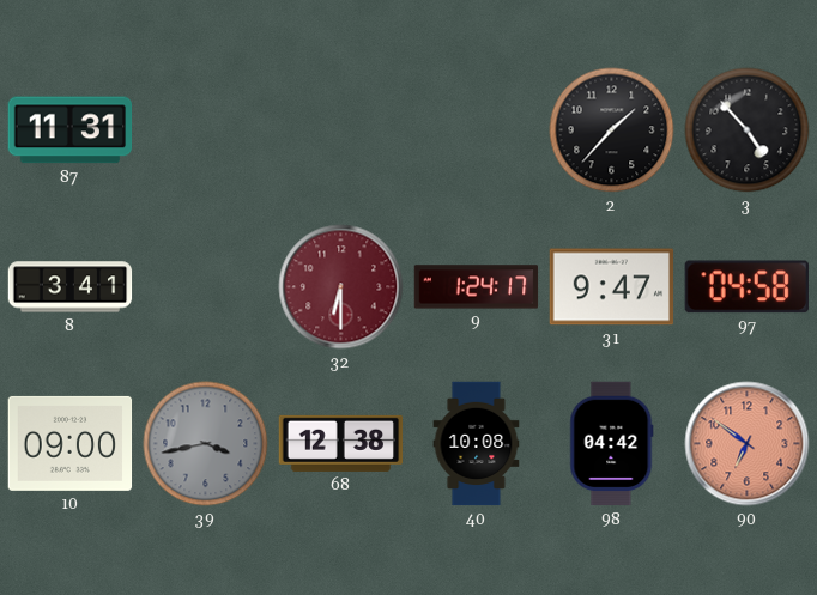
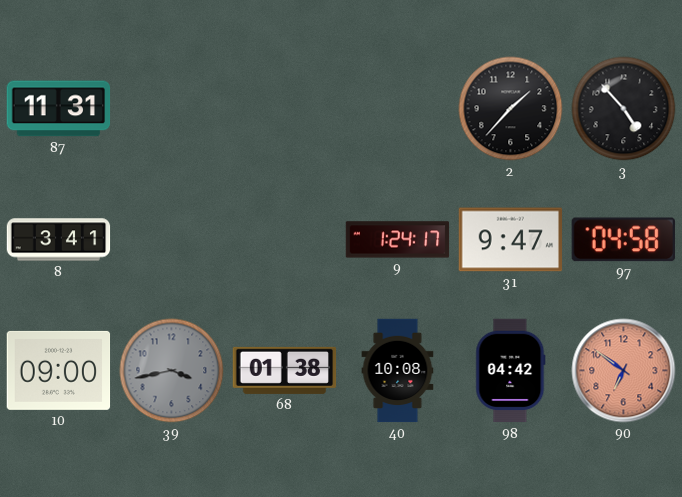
32: 6:30 -> none
68: 12:38 -> 01:38
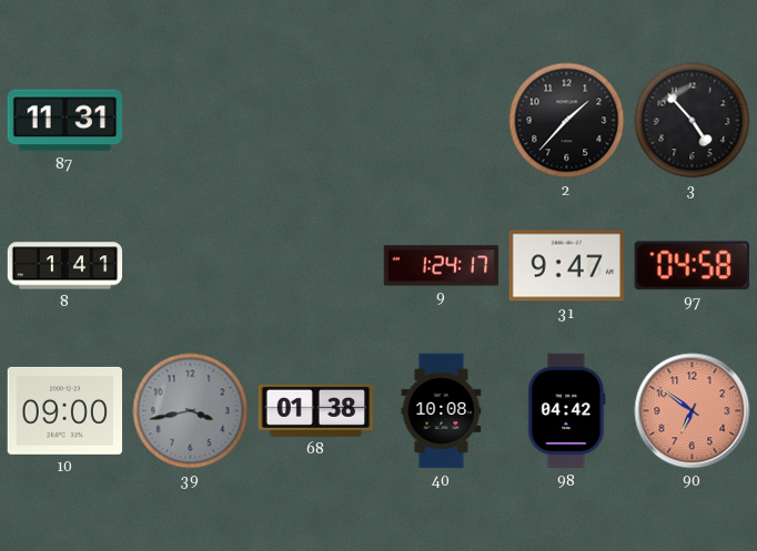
8: 3:41 -> 1:41
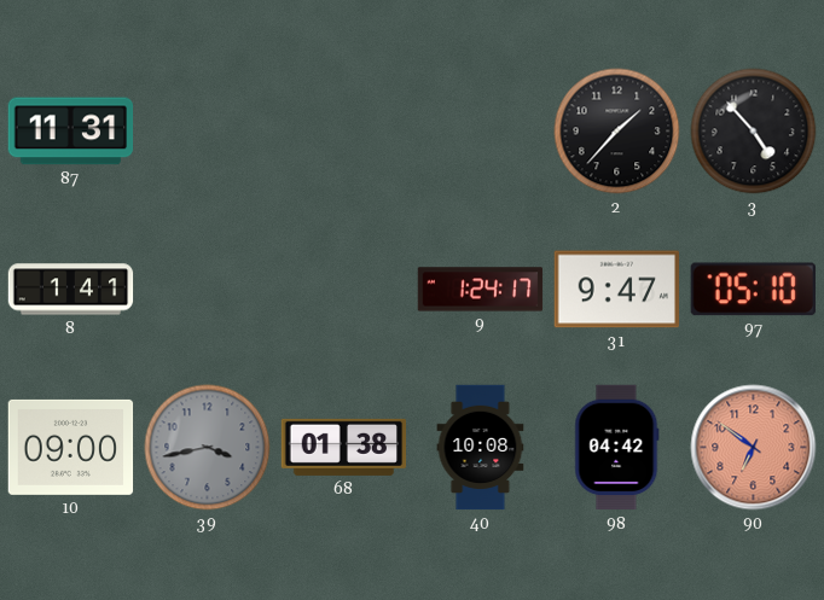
97: 04:58 -> 05:10
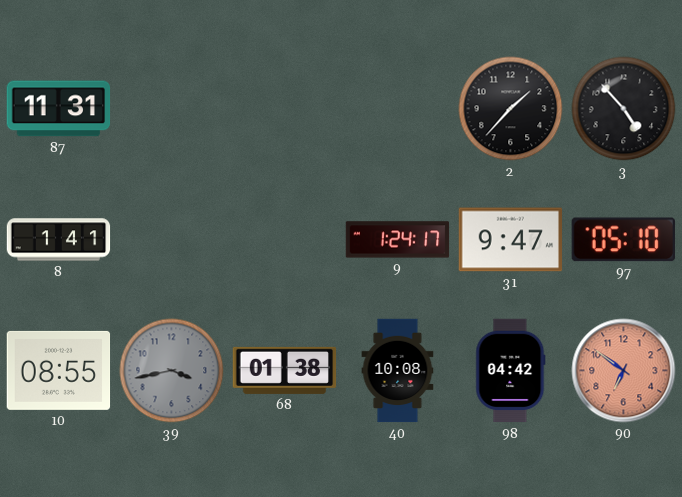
10: 09:00 -> 08:55
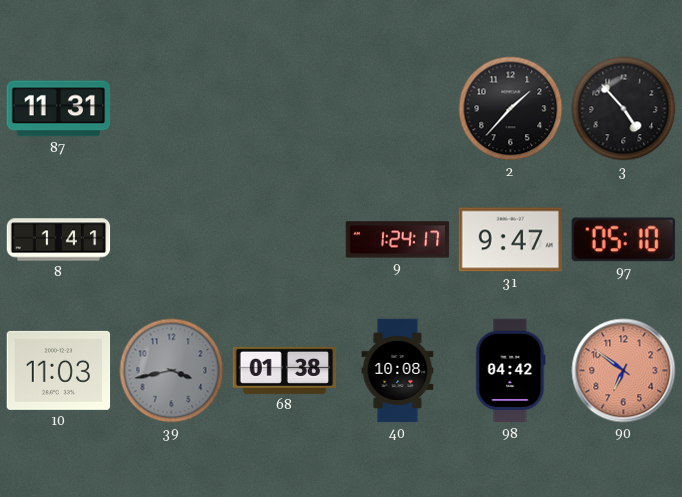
10: 08:55 -> 11:03
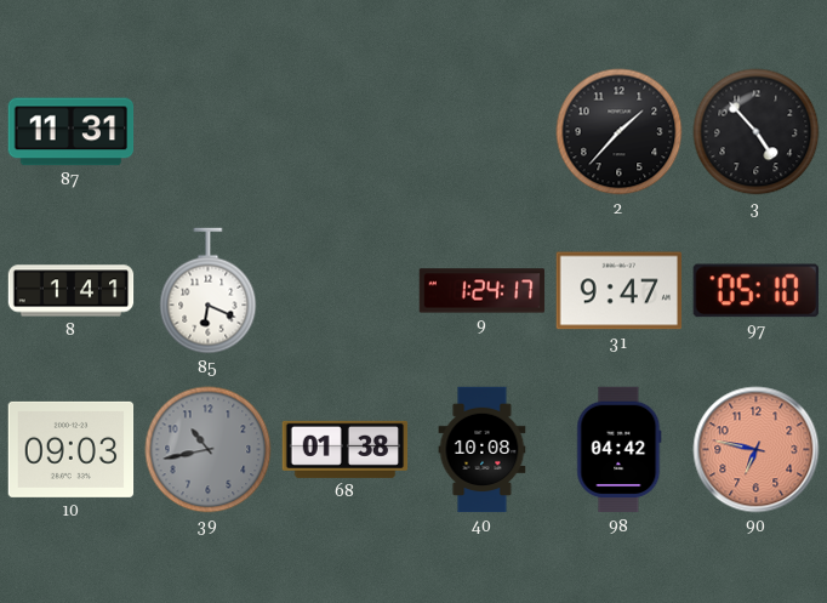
85: none -> 6:19
10: 11:03 -> 09:03
39: 3:43 -> 10:43
90: 6:51 -> 6:47
